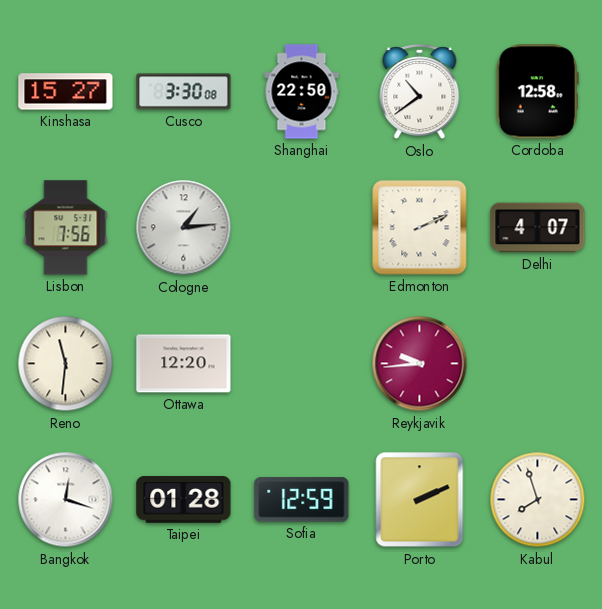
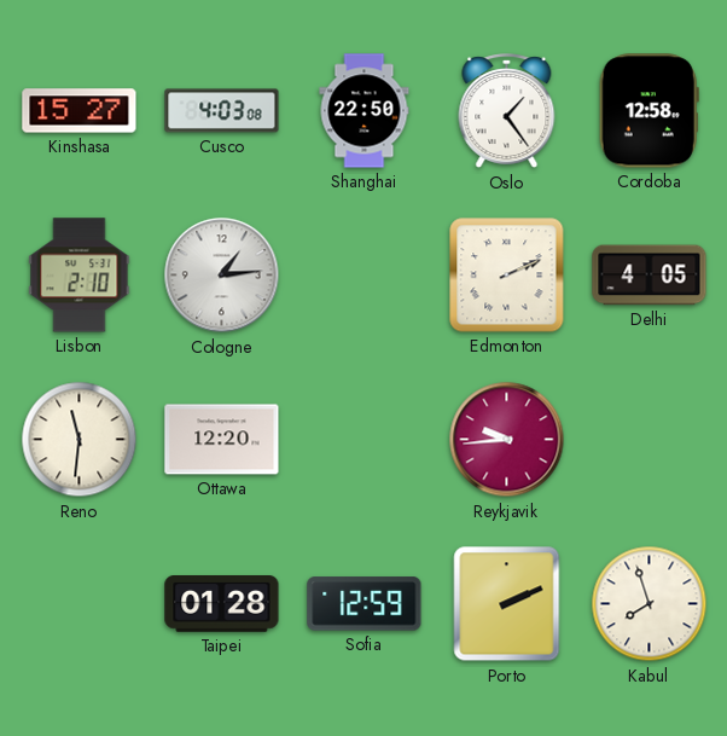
Cusco: 3:30 -> 4:03
Oslo: 10:39 -> 1:24
Lisbon: 7:56 -> 2:10
Delhi: 4:07 -> 4:05
Bangkok: 12:18 -> none
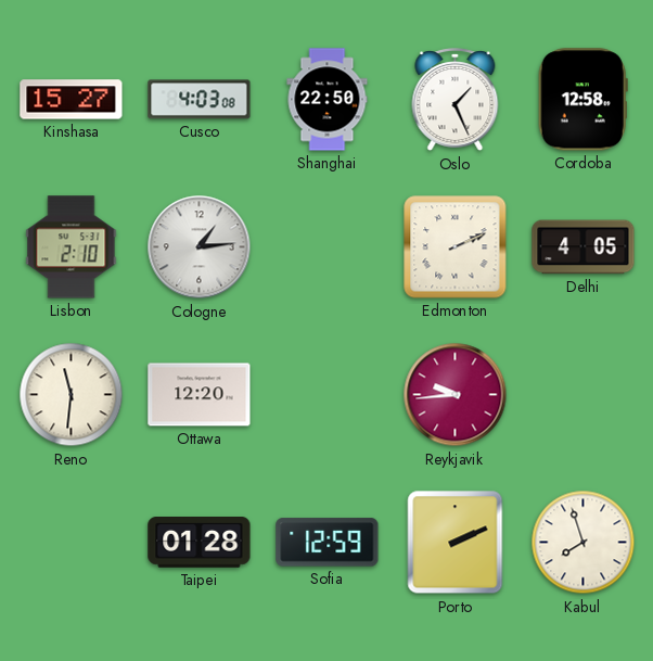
Oslo: 1:24 -> 1:26
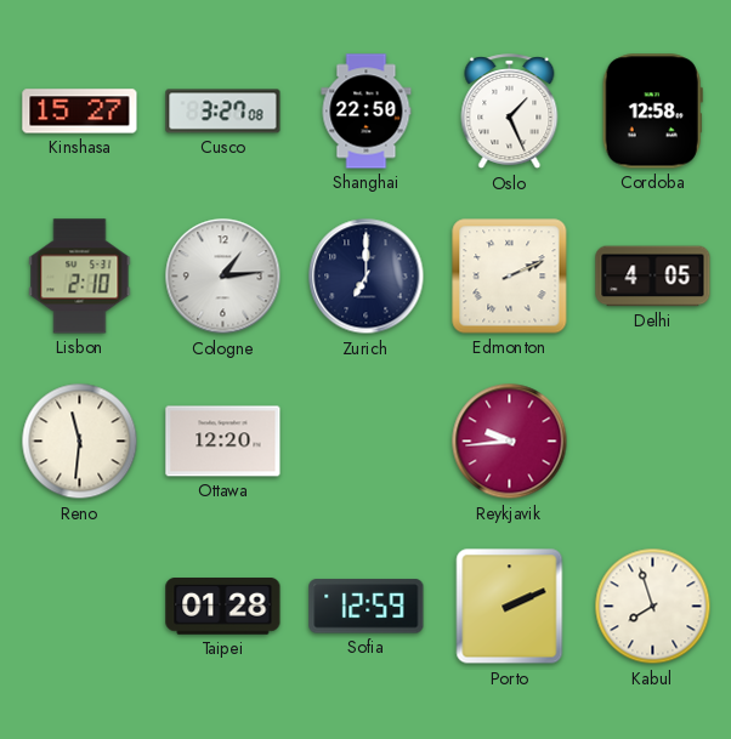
Cusco: 4:03 -> 3:27
Zurich: none -> 7:00
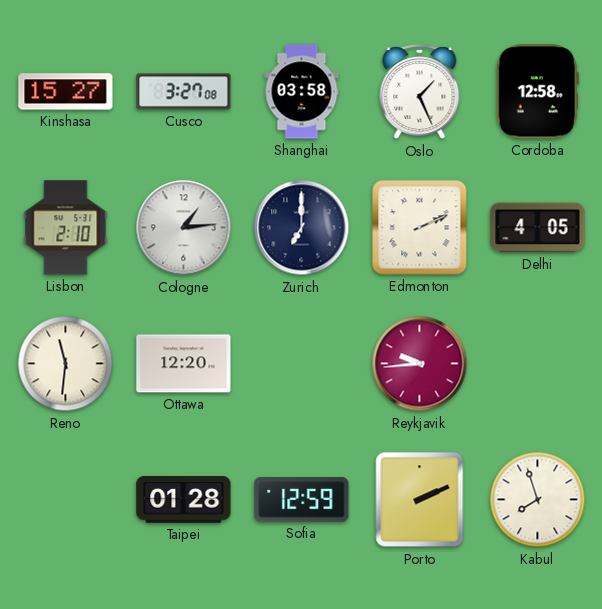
Shanghai: 22:50 -> 03:58
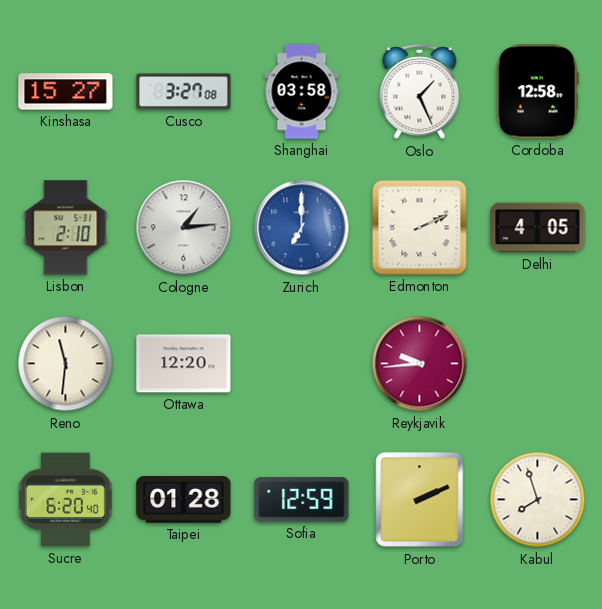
Zurich dial: navy -> blue
Sucre: none -> 6:20
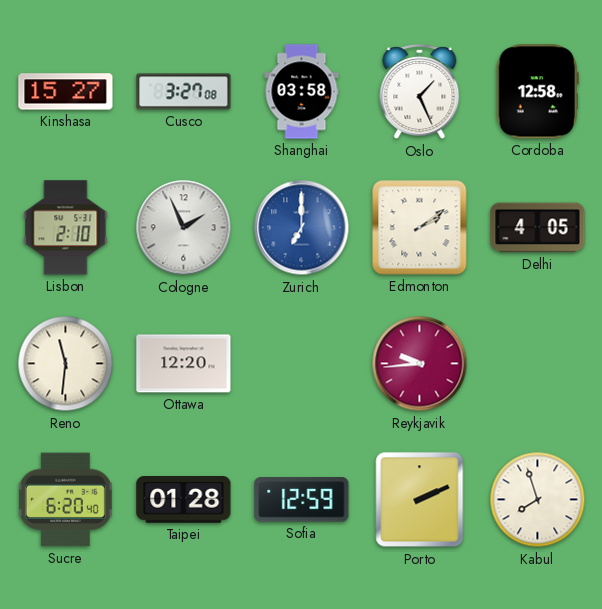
Cologne: 1:14 -> 1:56
Edmonton: 2:11 -> 2:09
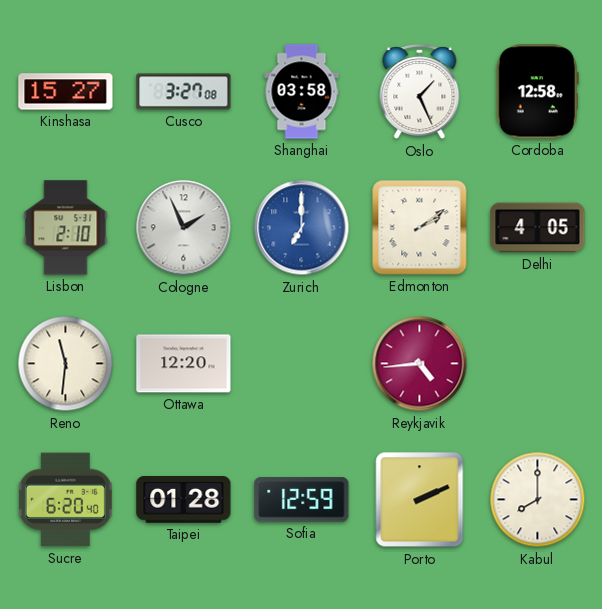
Reykjavik: 9:44 -> 4:44
Kabul: 7:57 -> 8:00
